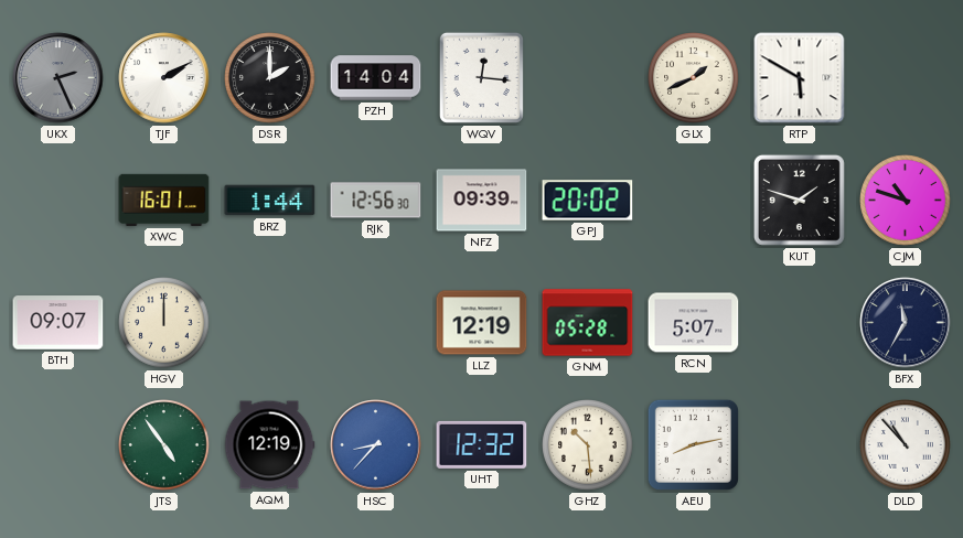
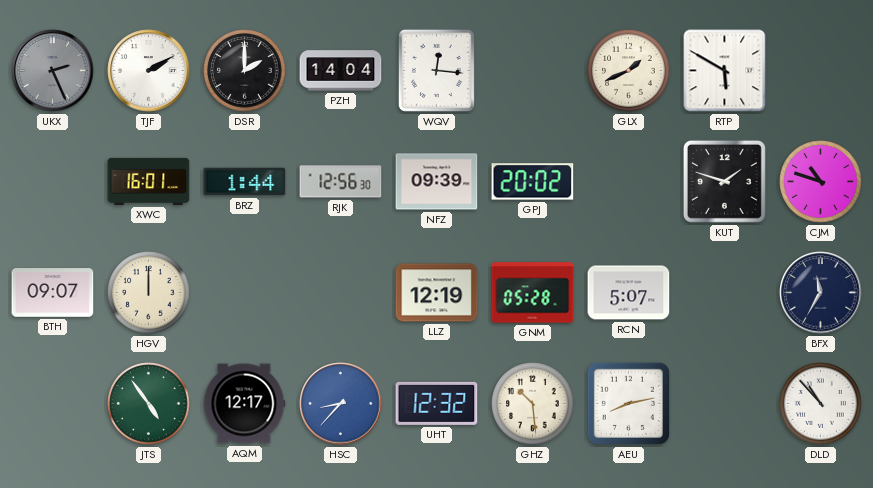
AQM: 12:19 -> 12:17
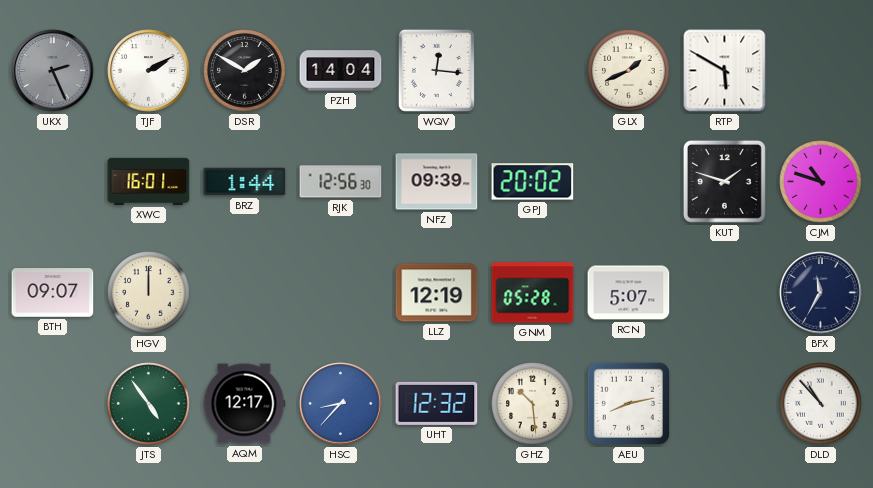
DSR: 2:00 -> 1:50
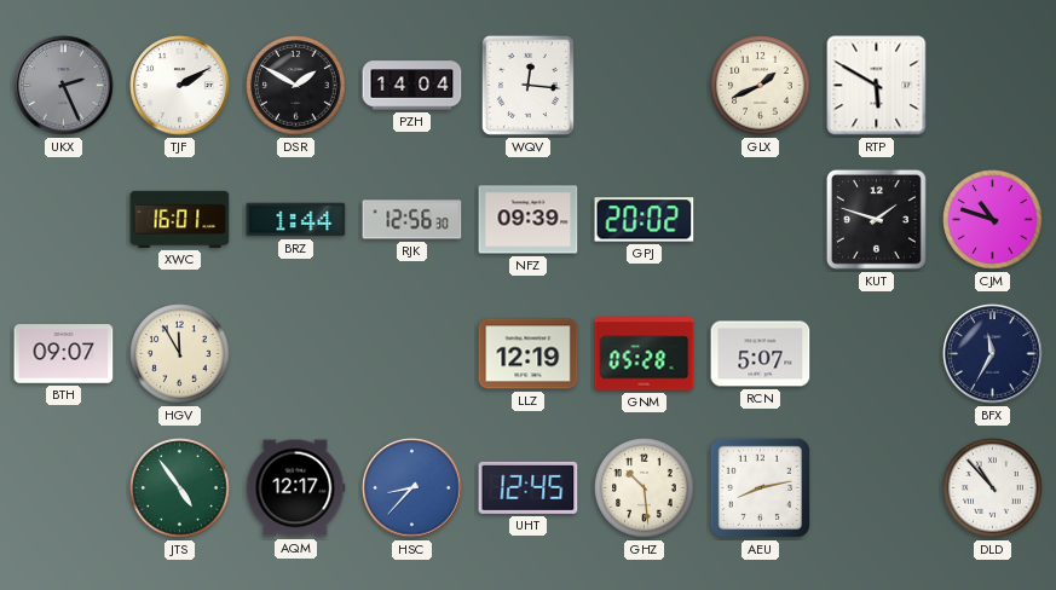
HGV: 12:00 -> 11:55
UHT: 12:32 -> 12:45
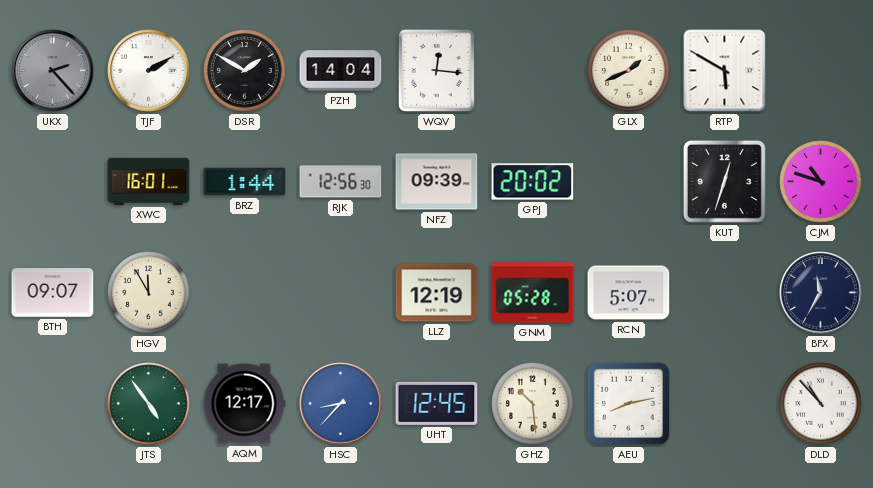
UKX: 2:26 -> 2:23
KUT: 1:48 -> 12:33
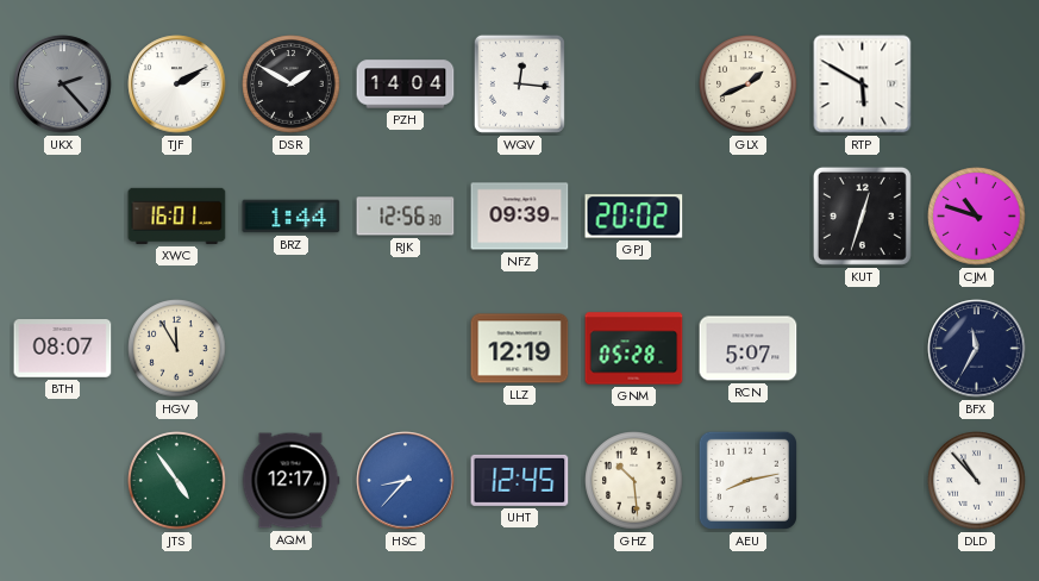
BTH: 09:07 -> 08:07
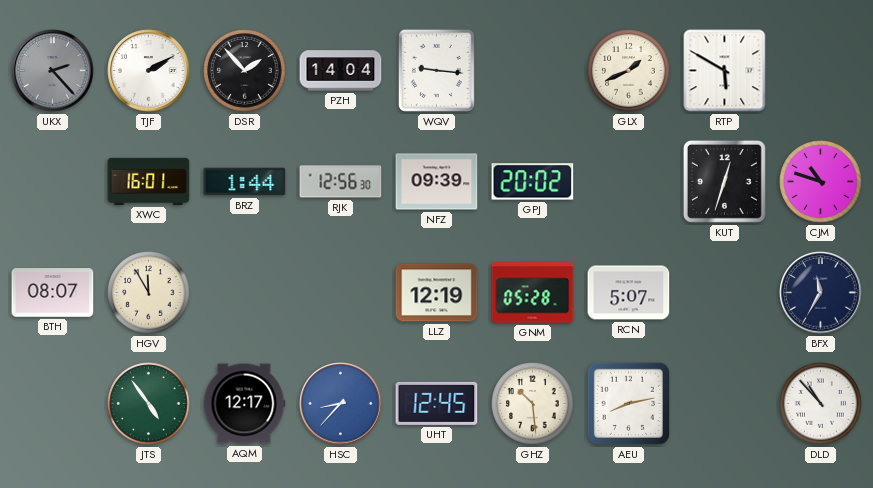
DSR: 1:50 -> 1:53
WQV: 12:16 -> 9:16
